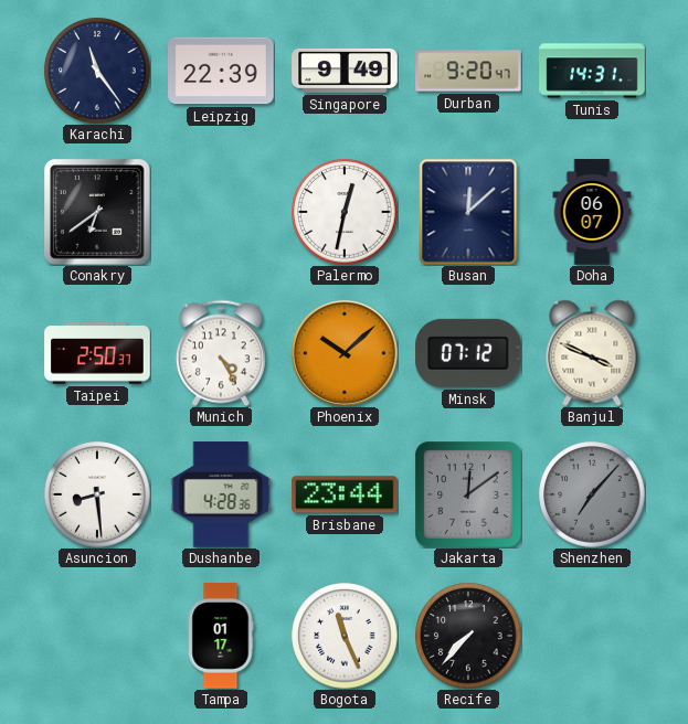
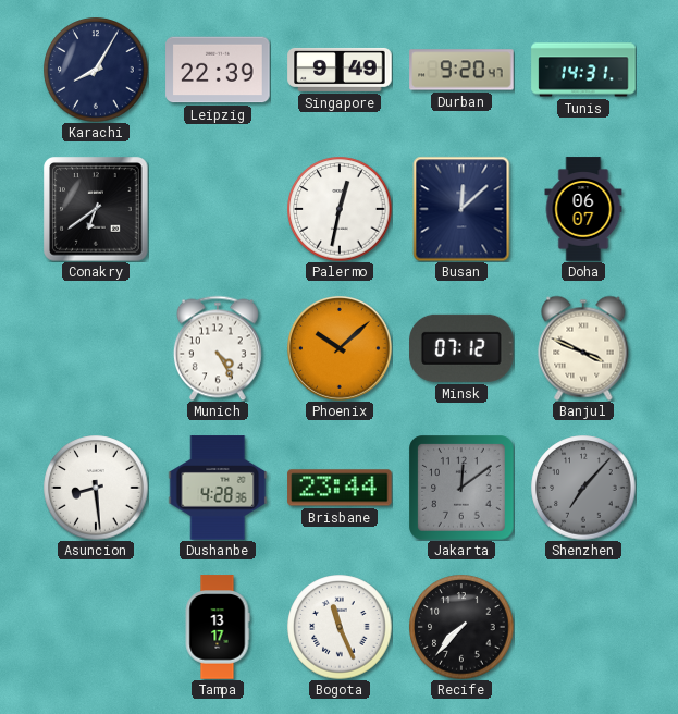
Karachi: 11:24 -> 8:05
Taipei: 2:50 -> none
Tampa: 01:17 -> 13:17
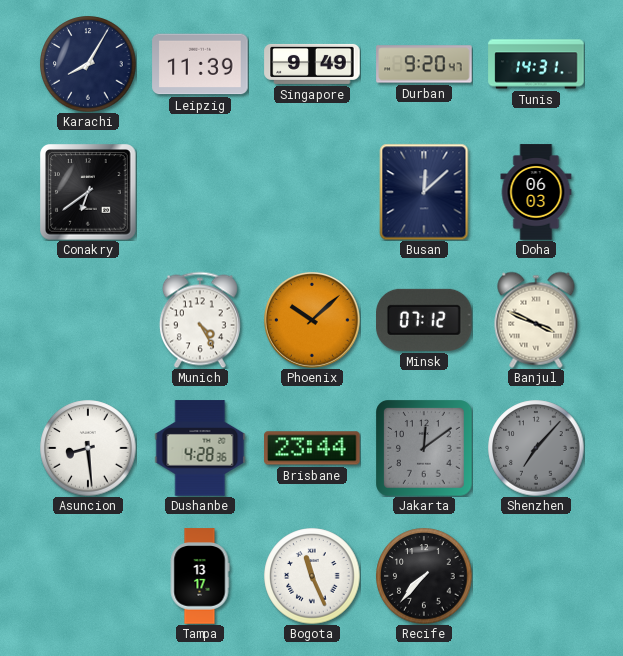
Leipzig: 22:39 -> 11:39
Palermo: 12:32 -> none
Doha: 06:07 -> 06:03
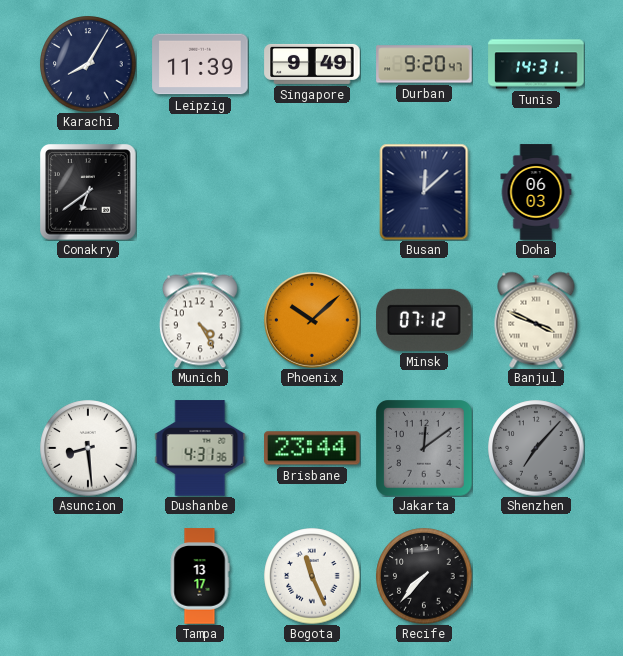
Dushanbe: 4:28 -> 4:31
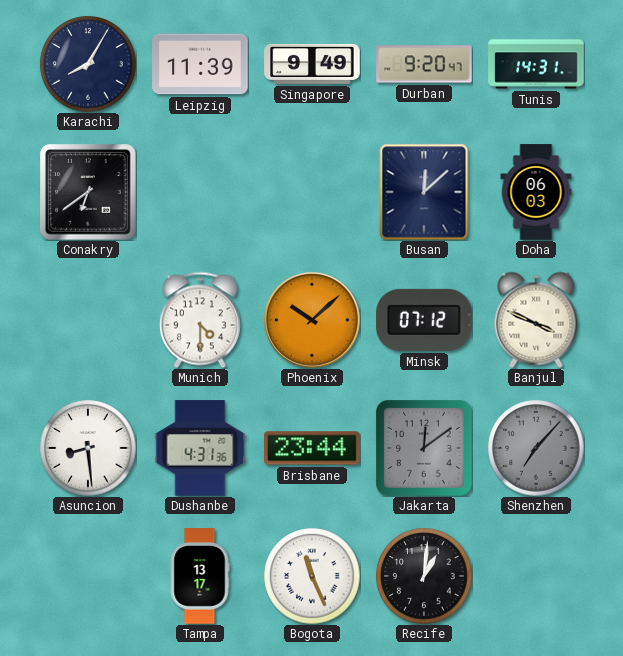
Munich: 4:25 -> 4:30
Recife: 7:37 -> 1:01
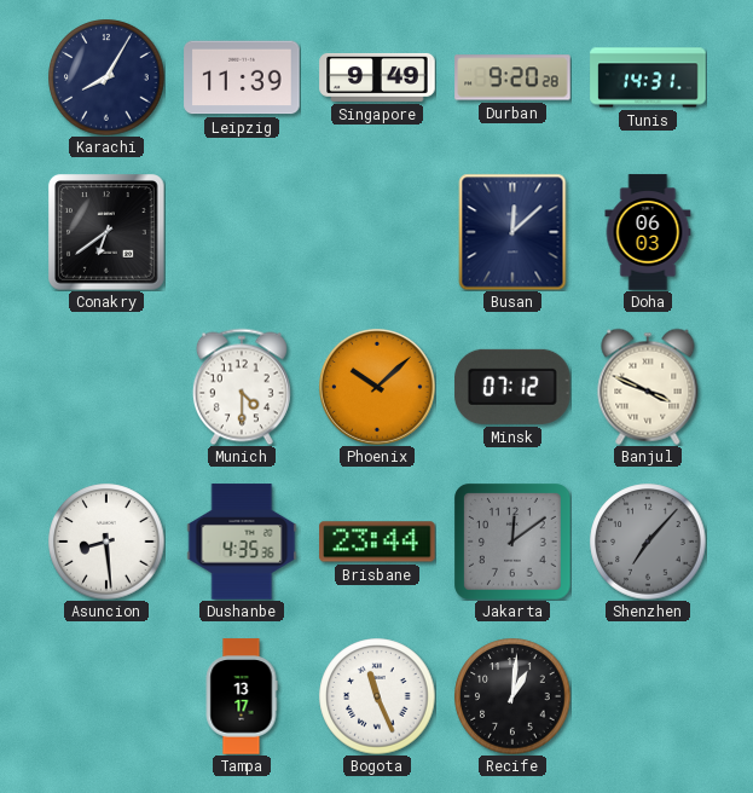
Durban: 9:20:47 -> 9:20:28
Dushanbe: 4:31 -> 4:35
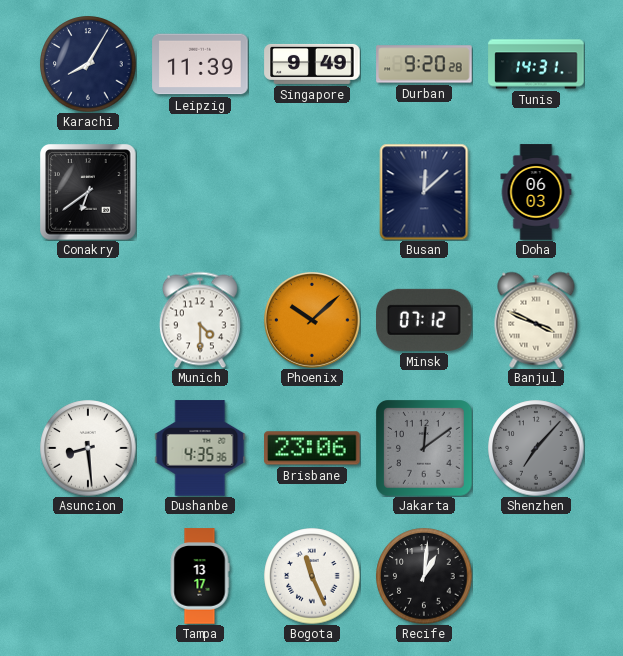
Brisbane: 23:44 -> 23:06
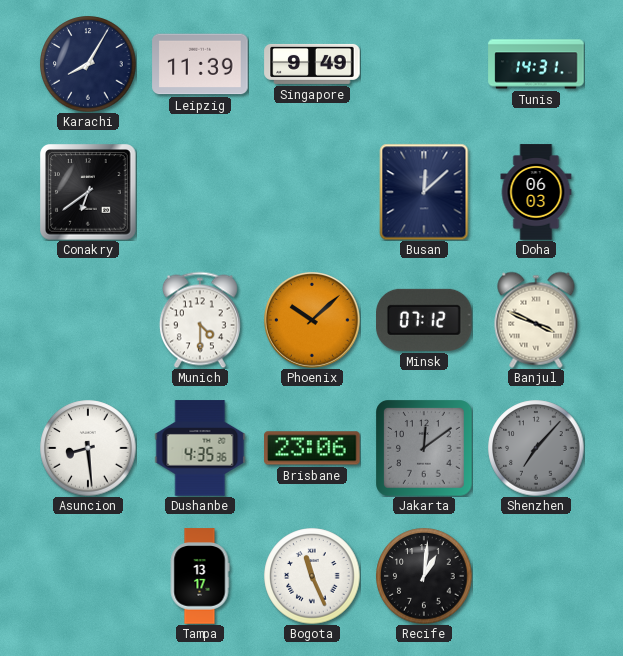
Durban: 9:20 -> none
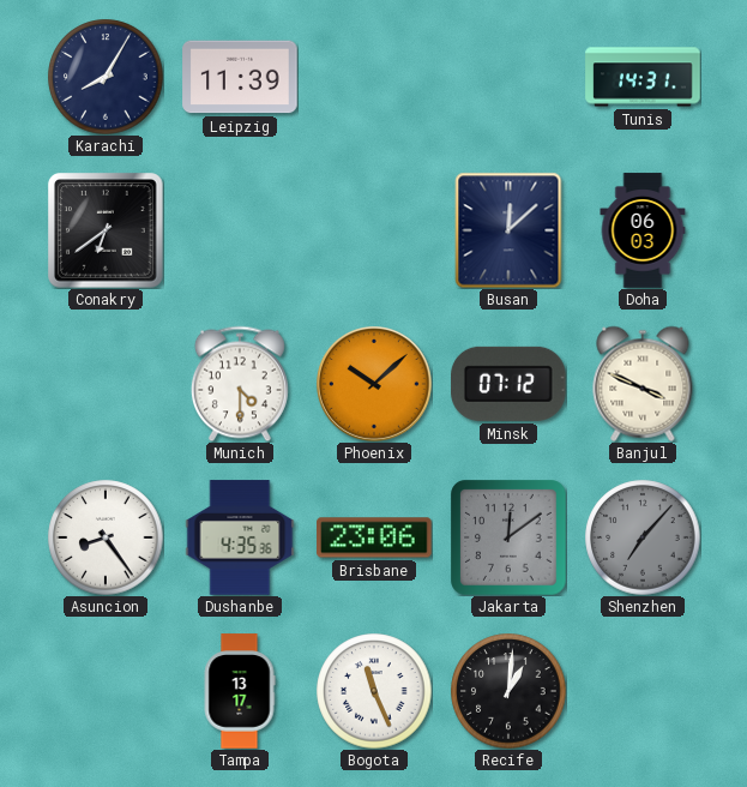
Singapore: 9:49 -> none
Asuncion: 8:29 -> 8:24
